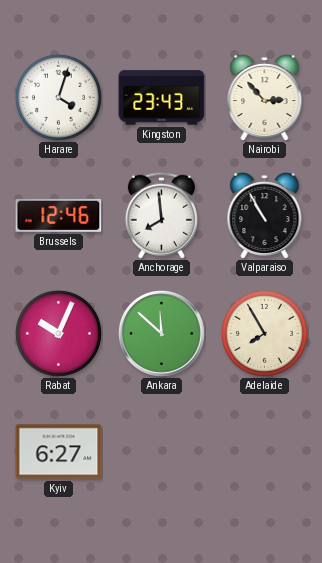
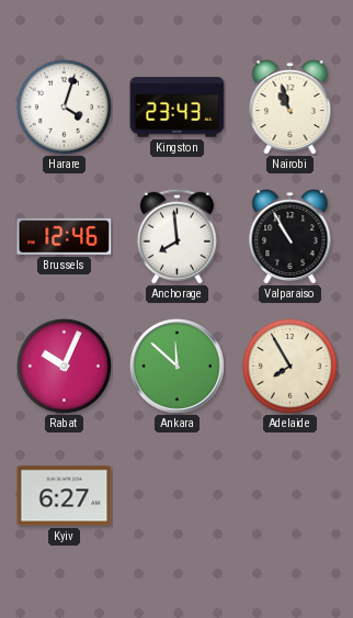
Nairobi: 2:53 -> 10:57
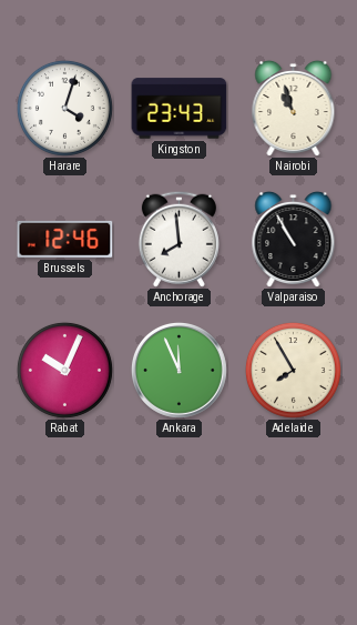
Ankara: 11:52 -> 11:56
Kyiv: 6:27 -> none
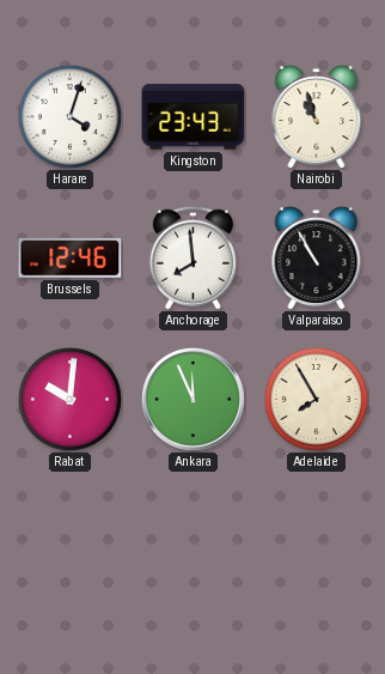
Rabat: 10:04 -> 10:01
